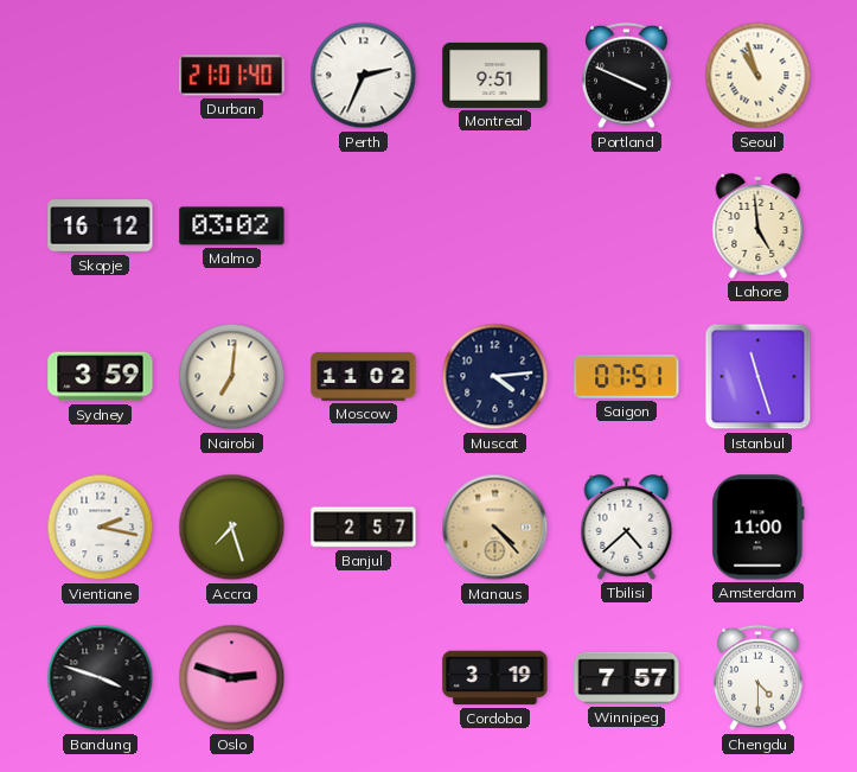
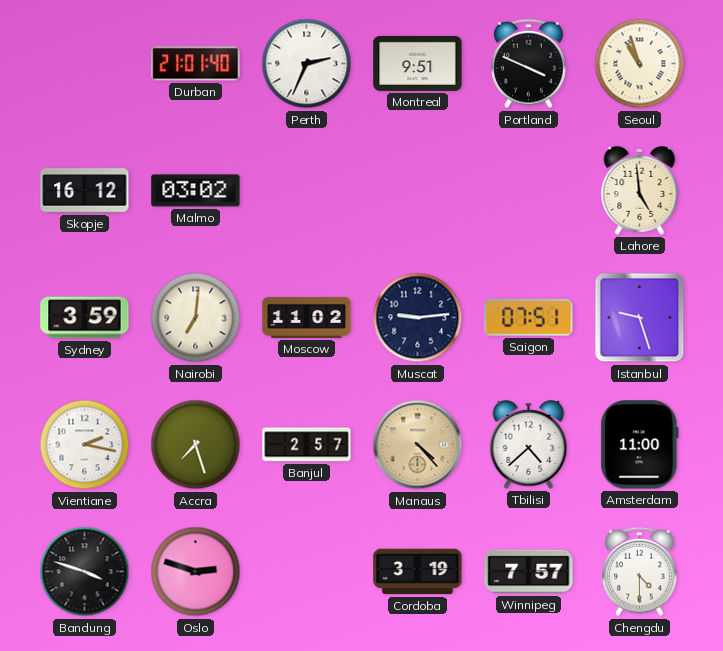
Muscat: 4:14 -> 9:14
Istanbul: 11:27 -> 9:27
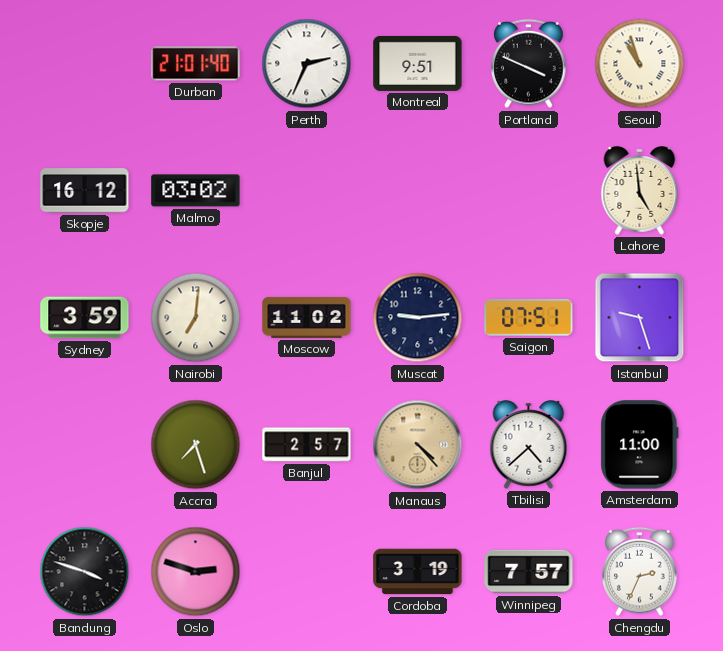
Vientiane: 2:17 -> none
Chengdu: 4:30 -> 2:34
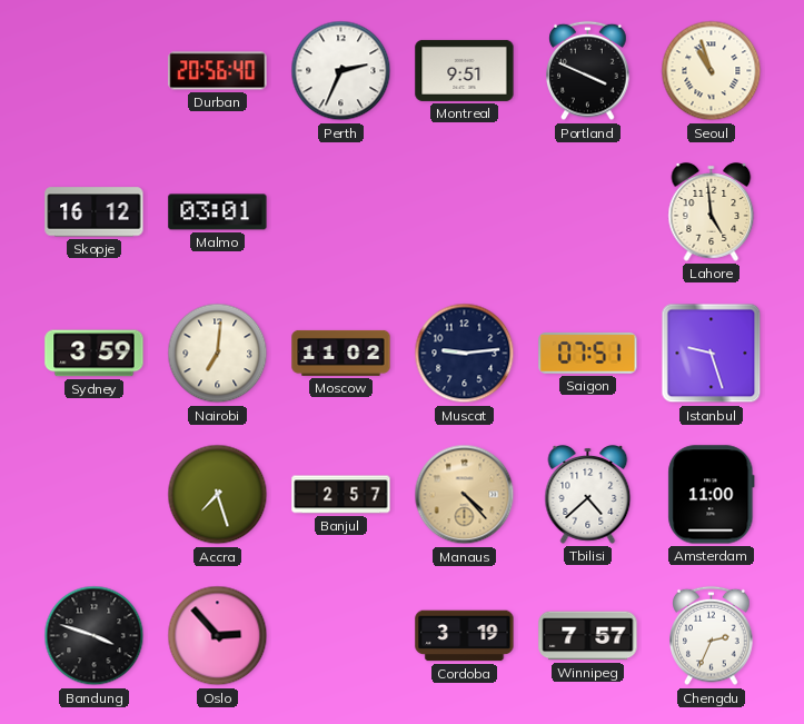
Durban: 21:01 -> 20:56
Malmo: 03:02 -> 03:01
Oslo: 2:48 -> 2:53
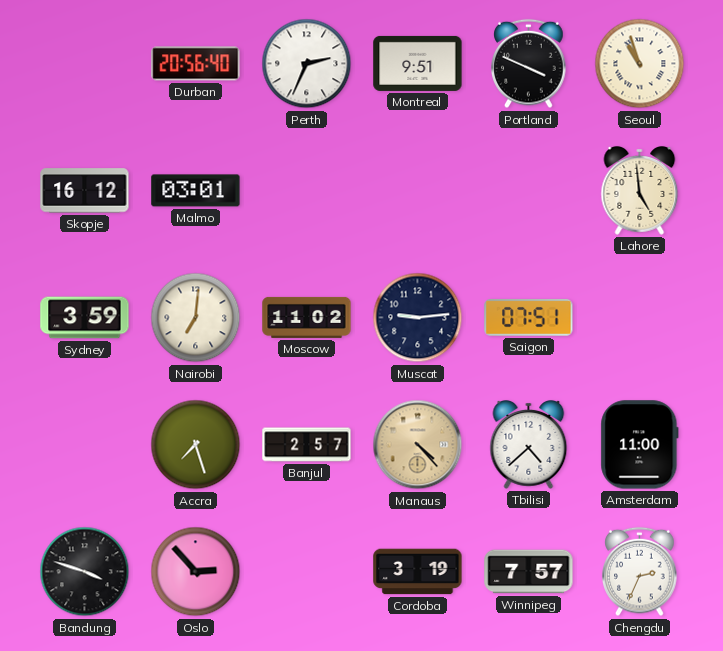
Istanbul: 9:27 -> none
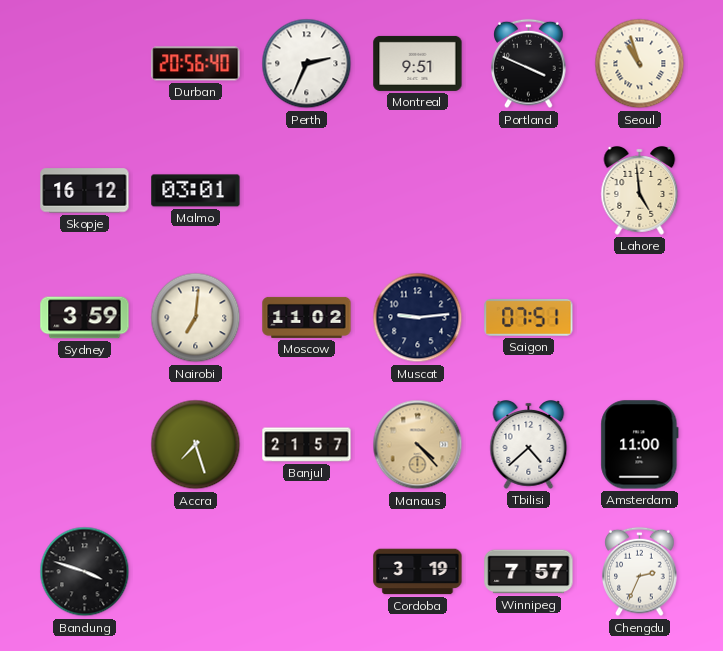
Banjul: 2:57 -> 21:57
Oslo: 2:53 -> none
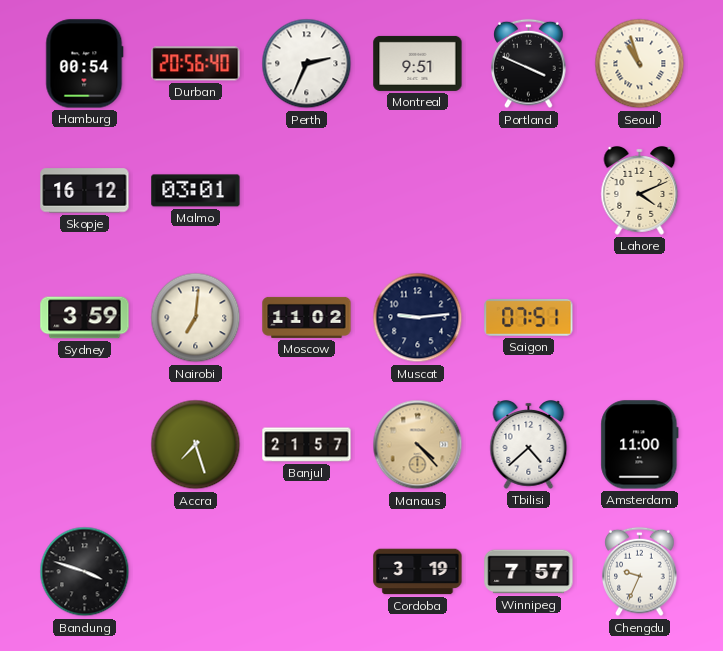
Hamburg: none -> 00:54
Lahore: 4:59 -> 4:11
Chengdu: 2:34 -> 9:34
